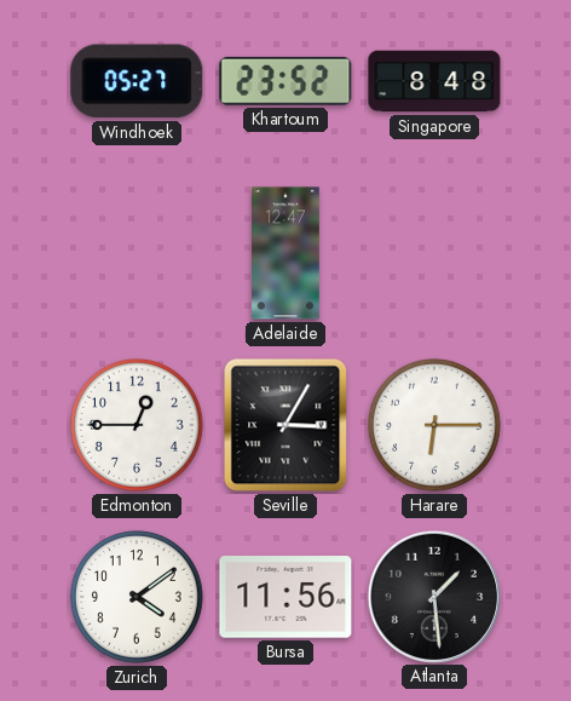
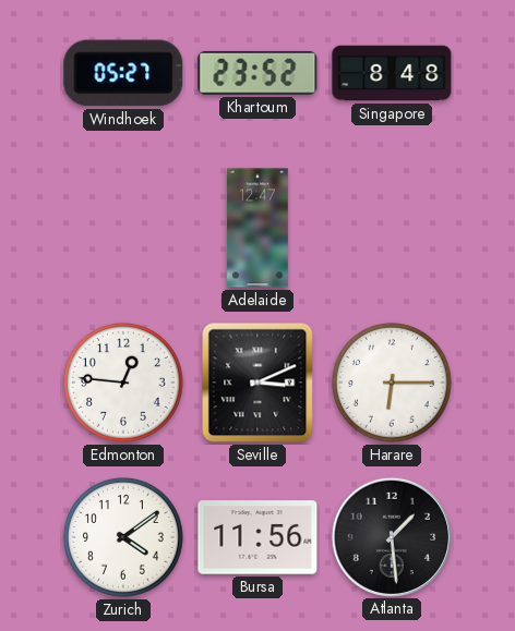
Edmonton: 12:45 -> 12:46
Seville: 3:05 -> 3:11
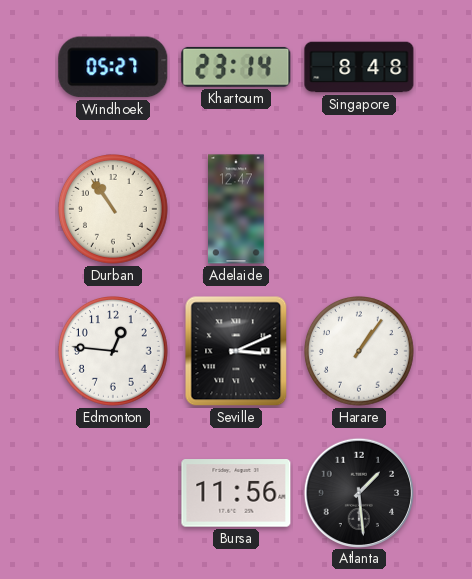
Khartoum: 23:52 -> 23:14
Durban: none -> 10:54
Harare: 6:15 -> 1:06
Zurich: 4:09 -> none
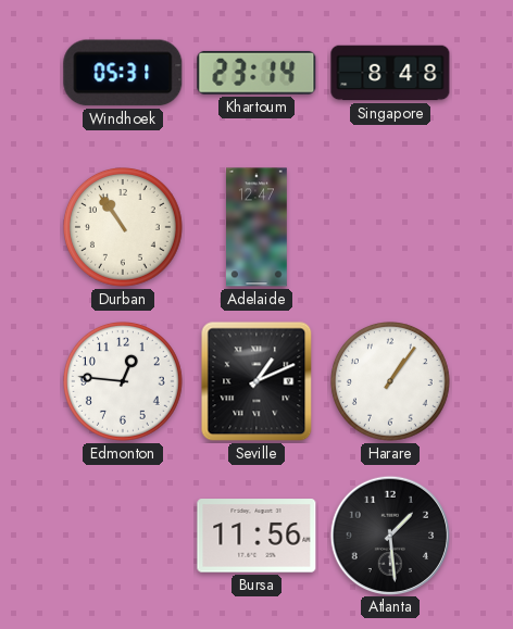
Windhoek: 05:27 -> 05:31
Seville: 3:11 -> 1:11
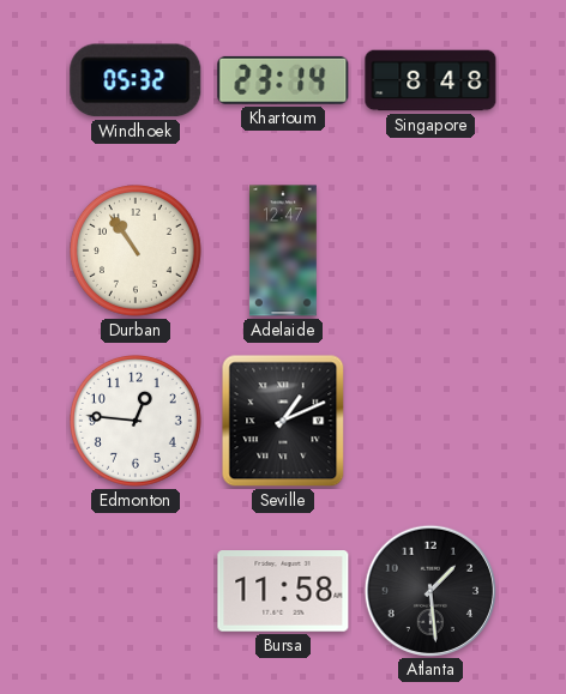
Windhoek: 05:31 -> 05:32
Harare: 1:06 -> none
Bursa: 11:56 -> 11:58
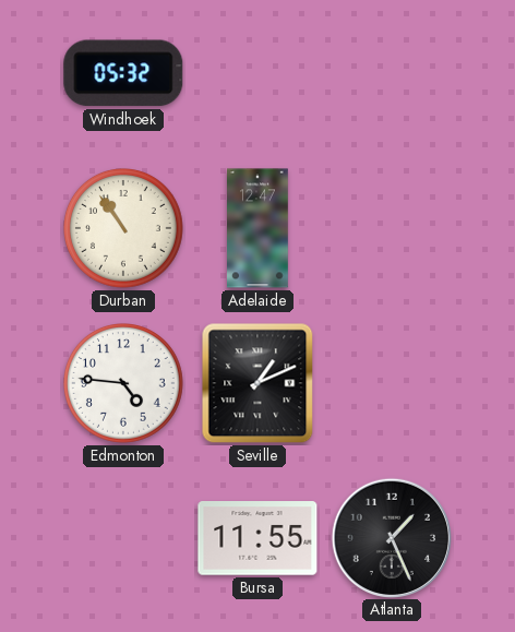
Khartoum: 23:14 -> none
Singapore: 8:48 -> none
Edmonton: 12:46 -> 4:46
Bursa: 11:58 -> 11:55
Atlanta: 1:29 -> 1:26
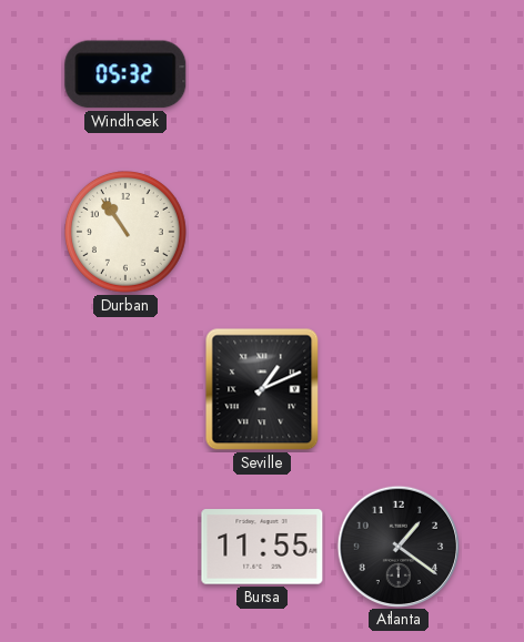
Adelaide: 12:47 -> none
Edmonton: 4:46 -> none
Atlanta: 1:26 -> 1:21
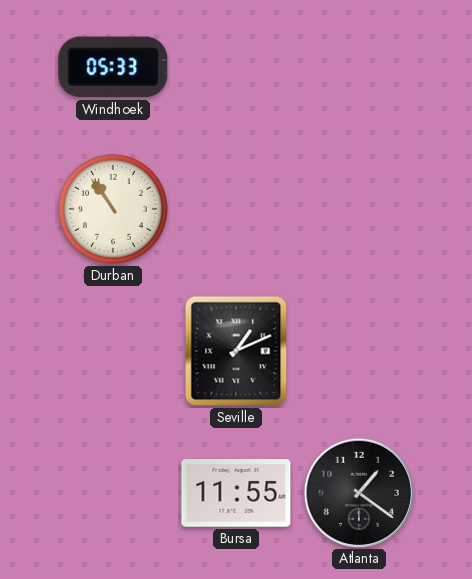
Windhoek: 05:32 -> 05:33
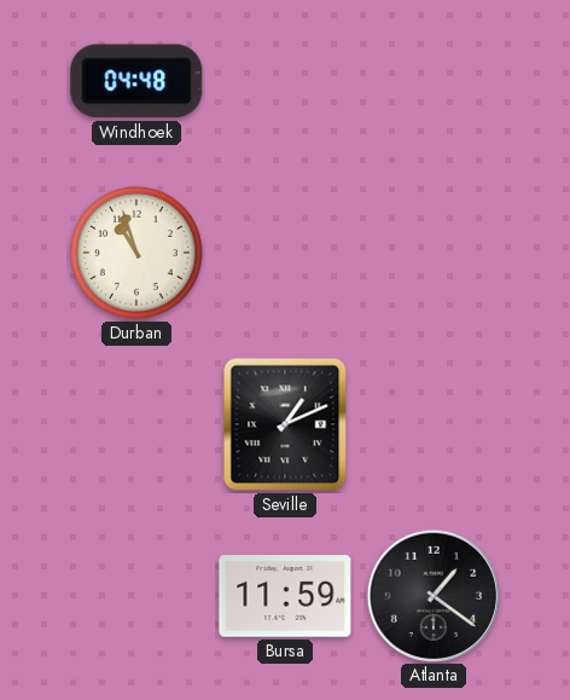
Windhoek: 05:33 -> 04:48
Durban: 10:54 -> 10:57
Bursa: 11:55 -> 11:59
